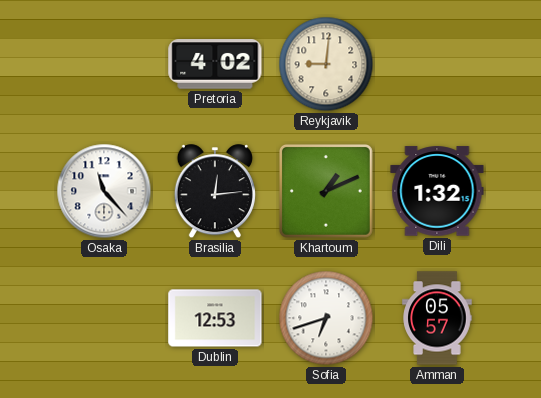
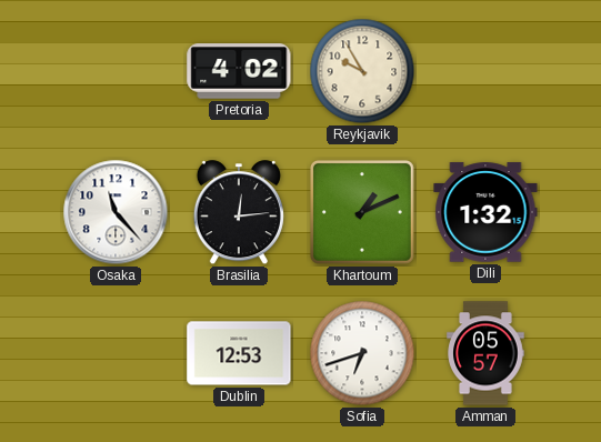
Reykjavik: 9:01 -> 9:55
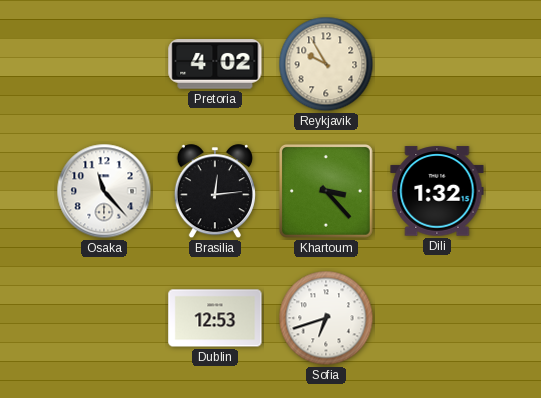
Khartoum: 1:11 -> 3:23
Amman: 05:57 -> none
